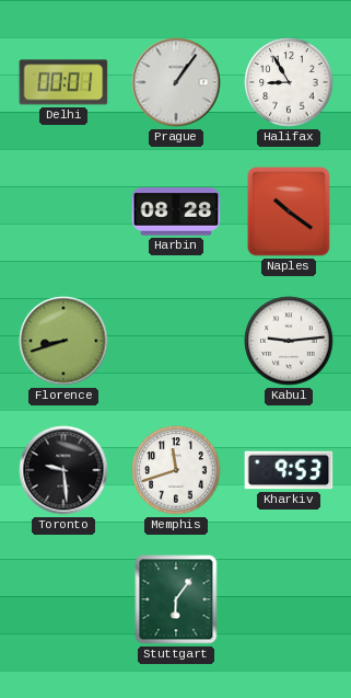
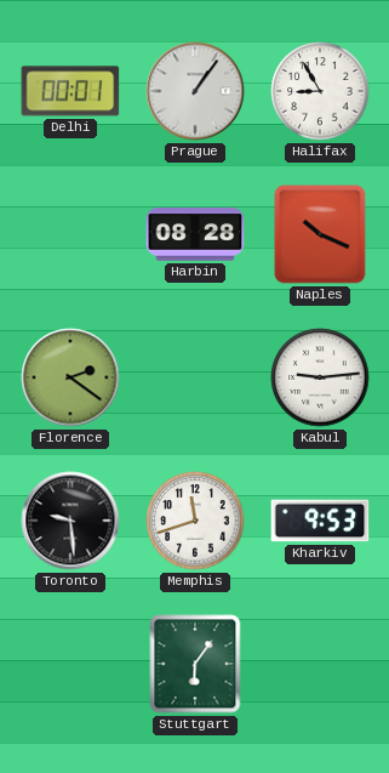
Naples: 10:21 -> 10:19
Florence: 8:42 -> 2:21
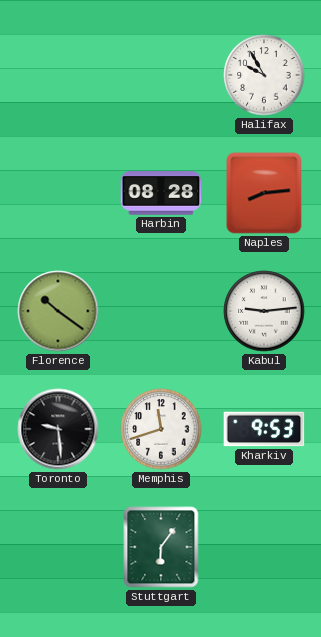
Delhi: 00:01 -> none
Prague: 1:06 -> none
Halifax: 8:55 -> 9:55
Naples: 10:19 -> 8:14
Florence: 2:21 -> 10:21
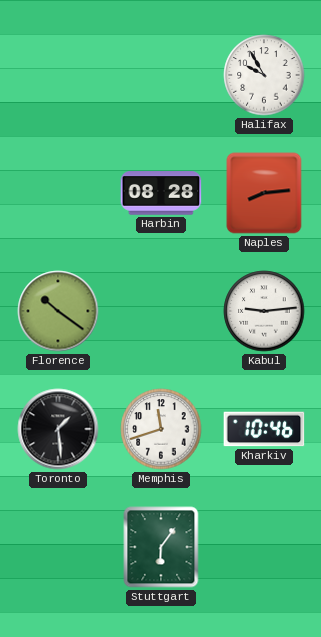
Toronto: 9:29 -> 1:29
Kharkiv: 9:53 -> 10:46
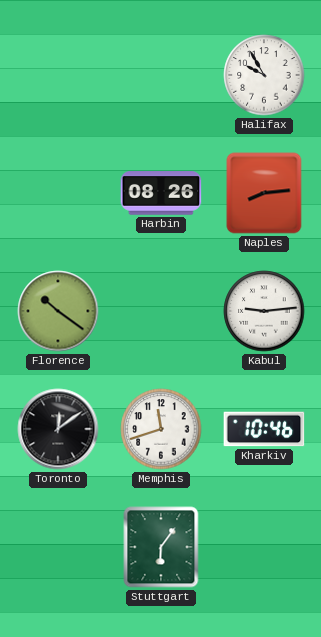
Harbin: 08:28 -> 08:26
Toronto: 1:29 -> 12:09
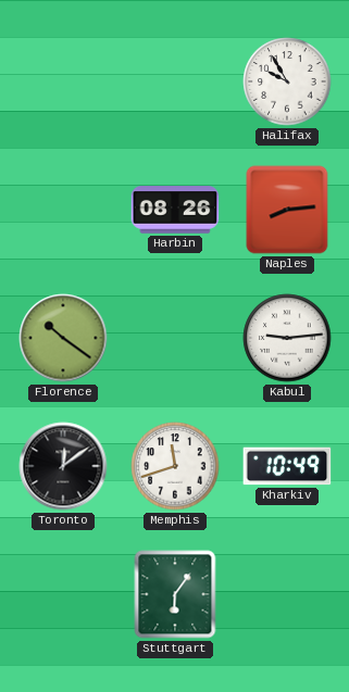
Kharkiv: 10:46 -> 10:49
